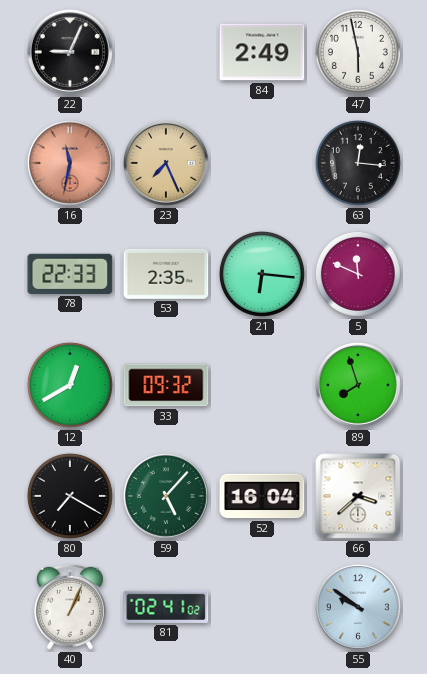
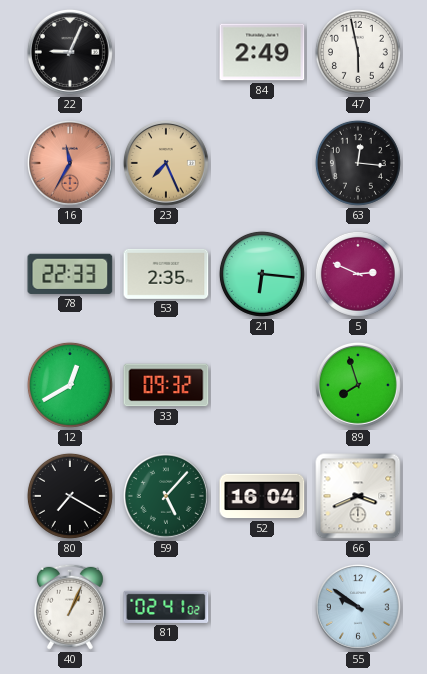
16: 11:32 -> 11:35
5: 11:49 -> 2:49
66: 3:38 -> 3:41
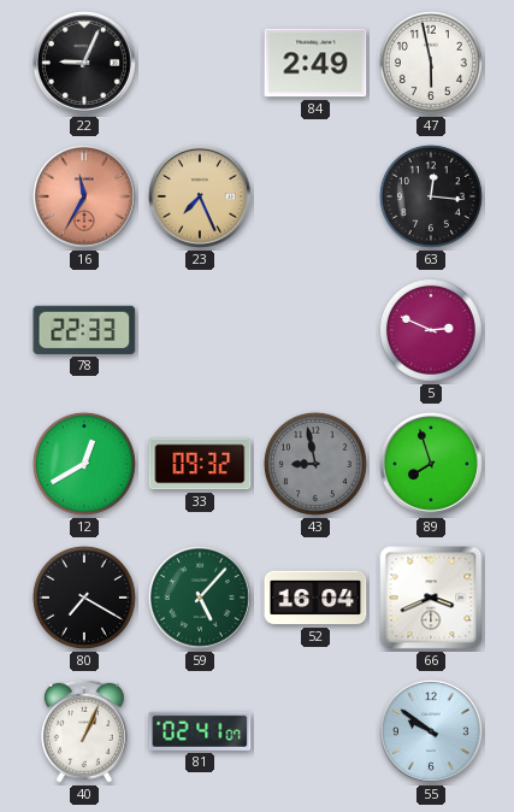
53: 2:35 -> none
21: 6:16 -> none
43: none -> 8:58
81: 02:41:02 -> 02:41:07
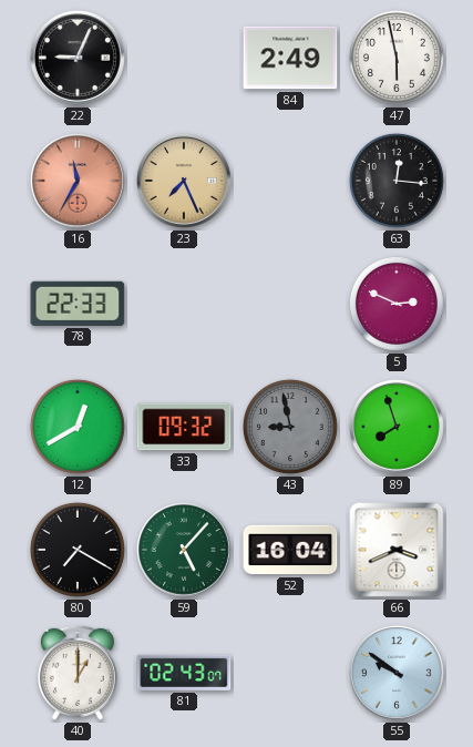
40: 1:04 -> 1:00
81: 02:41 -> 02:43
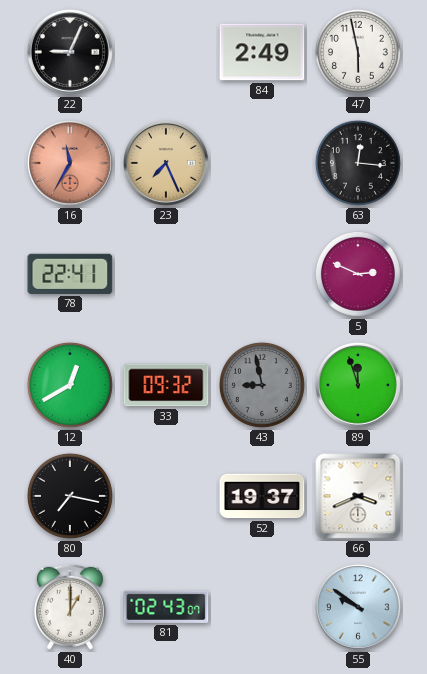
78: 22:33 -> 22:41
89: 7:57 -> 11:57
80: 7:20 -> 7:17
59: 5:07 -> none
52: 16:04 -> 19:37
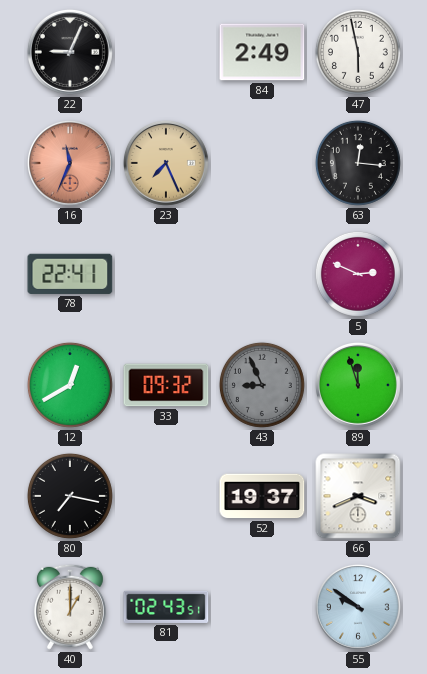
16: 11:35 -> 11:34
43: 8:58 -> 8:56
81: 02:43:07 -> 02:43:51
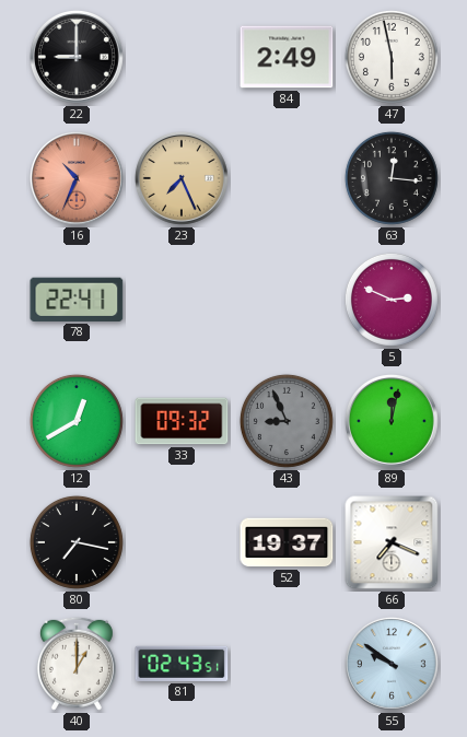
22: 9:04 -> 9:00
16: 11:34 -> 10:34
89: 11:57 -> 12:02
66: 3:41 -> 7:19
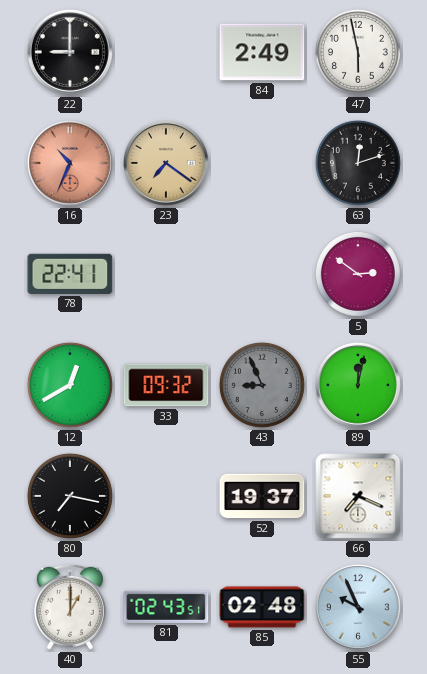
23: 7:26 -> 7:21
63: 12:16 -> 12:12
5: 2:49 -> 2:51
85: none -> 02:48
55: 9:51 -> 9:56
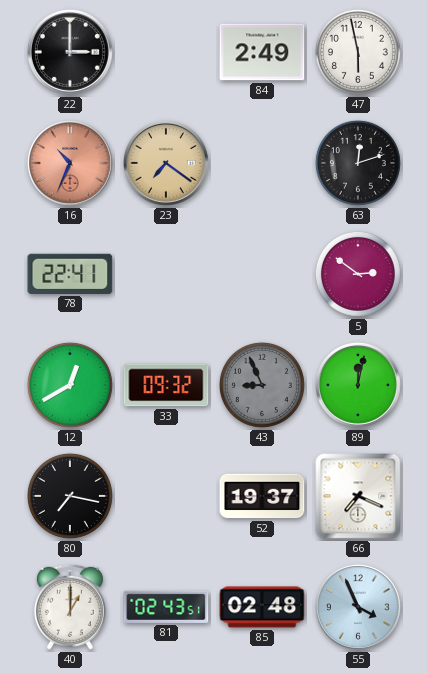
22: 9:00 -> 3:00
55: 9:56 -> 3:56
